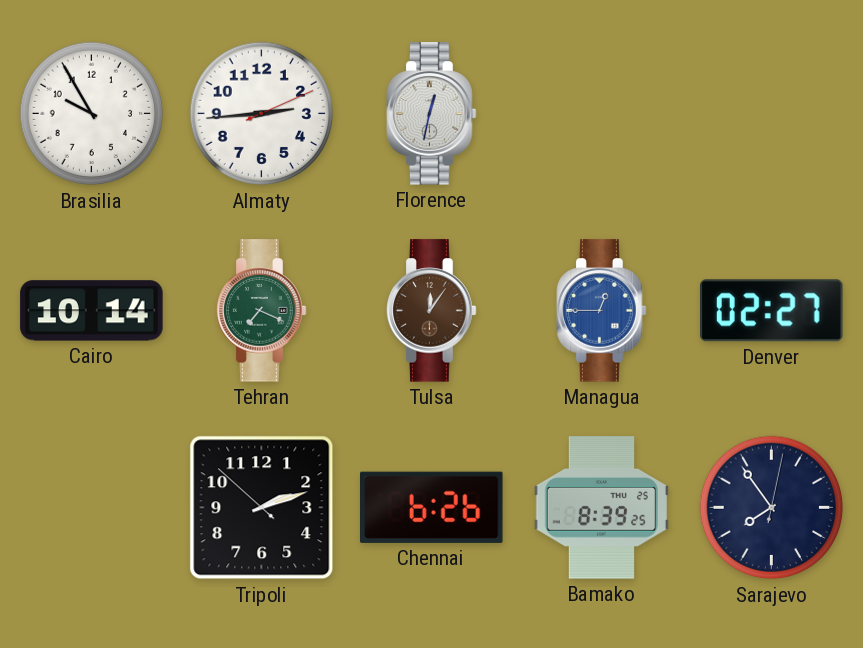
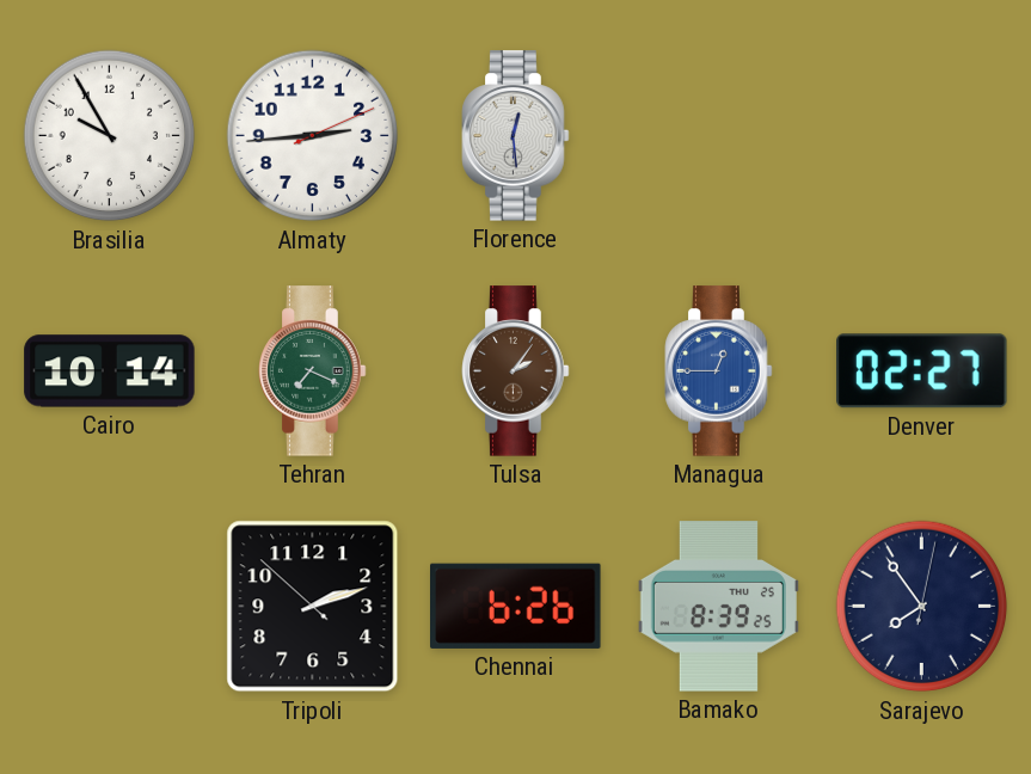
Florence: 12:32 -> 12:29
Tulsa: 12:06 -> 2:06
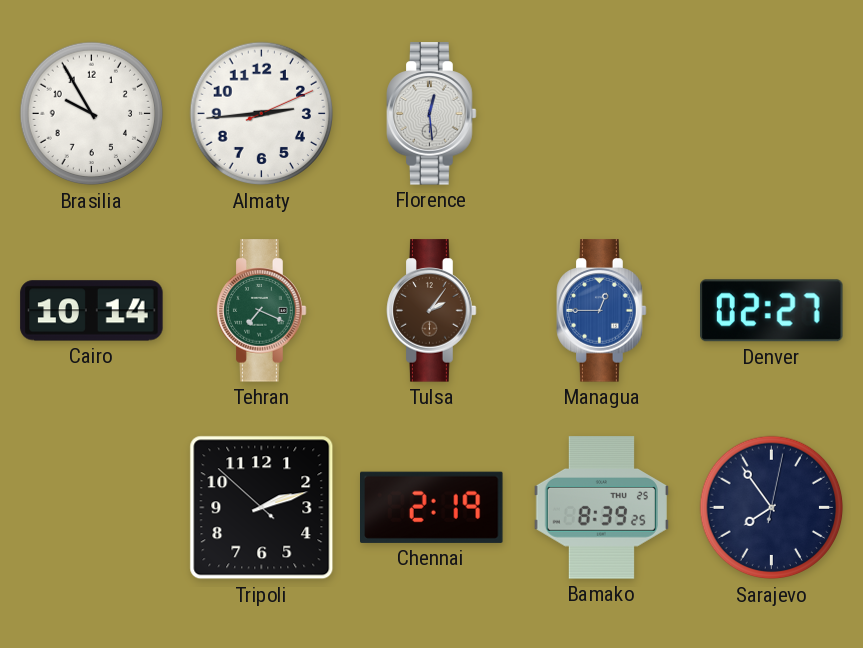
Chennai: 6:26 -> 2:19
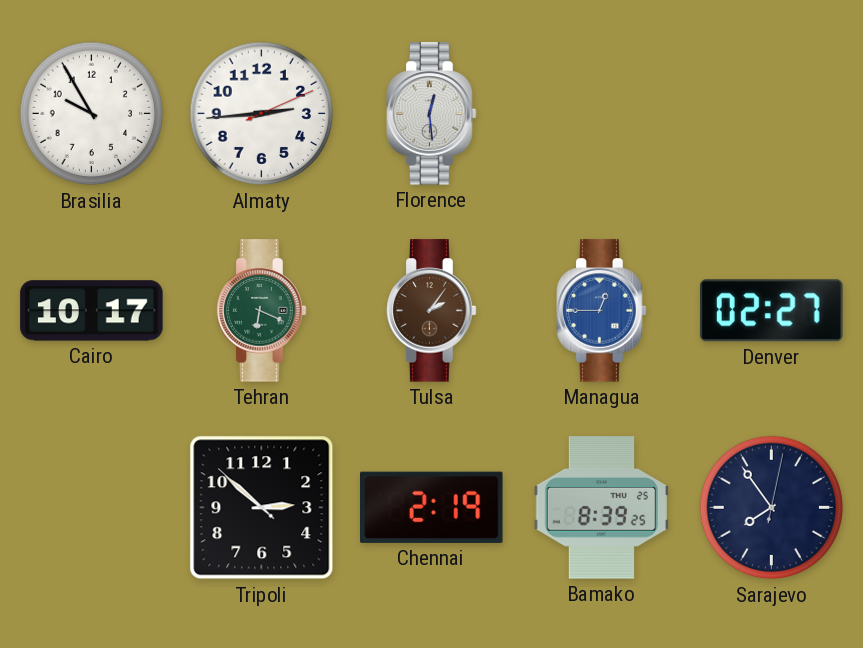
Cairo: 10:14 -> 10:17
Tehran: 7:19 -> 6:19
Tripoli: 2:11 -> 2:51
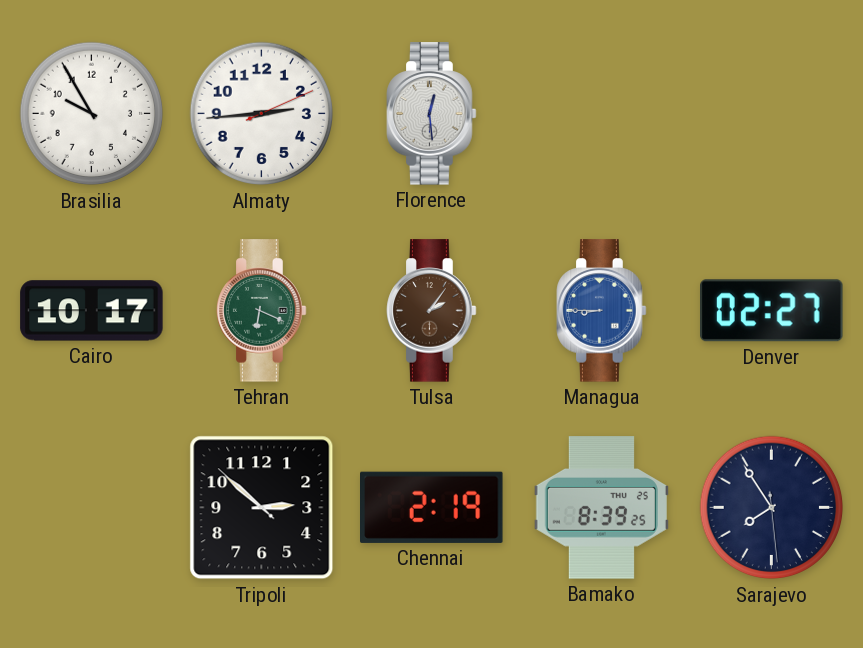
Managua: 12:45 -> 8:45
Sarajevo: 7:54:02 -> 7:54:29
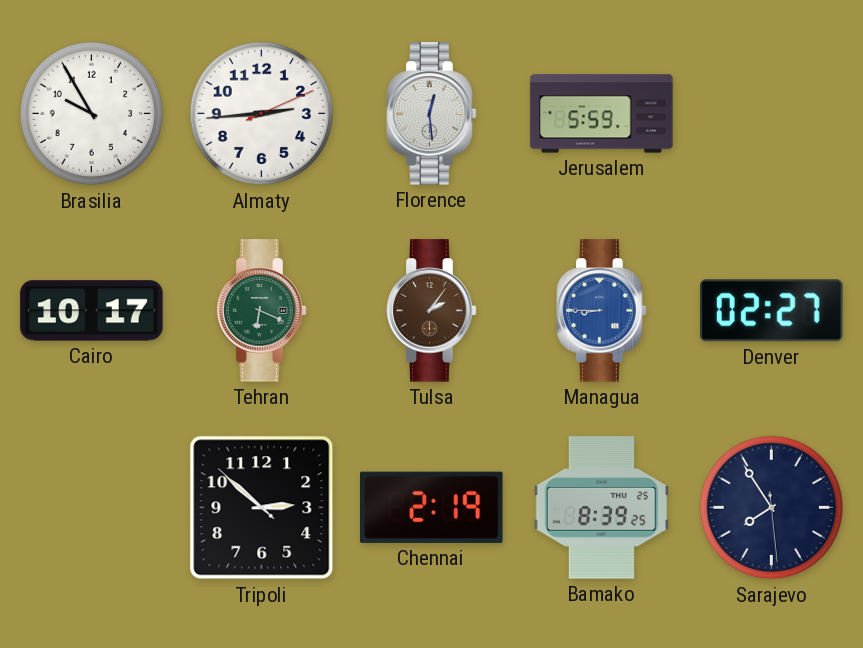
Jerusalem: none -> 5:59
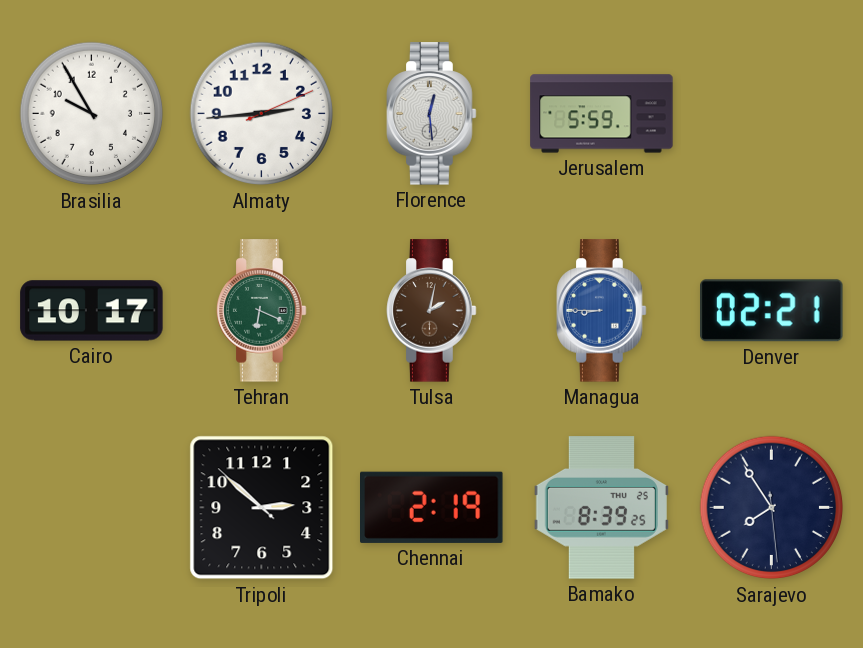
Tulsa: 2:06 -> 2:02
Denver: 02:27 -> 02:21
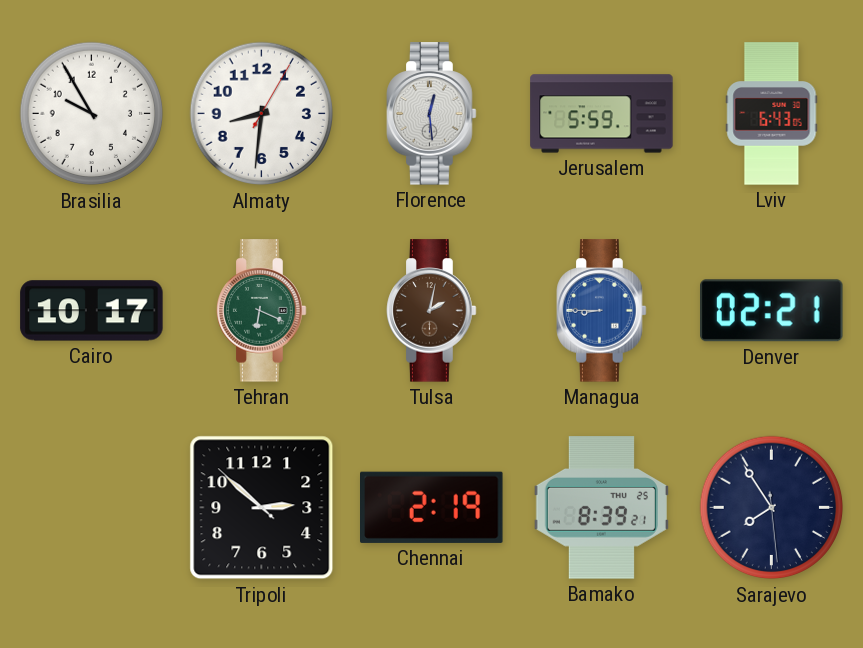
Almaty: 2:44 -> 8:31
Lviv: none -> 6:43
Bamako: 8:39:25 -> 8:39:21
